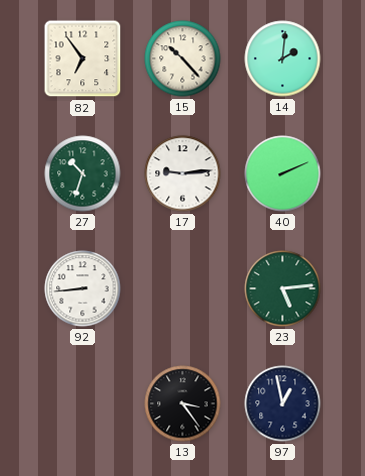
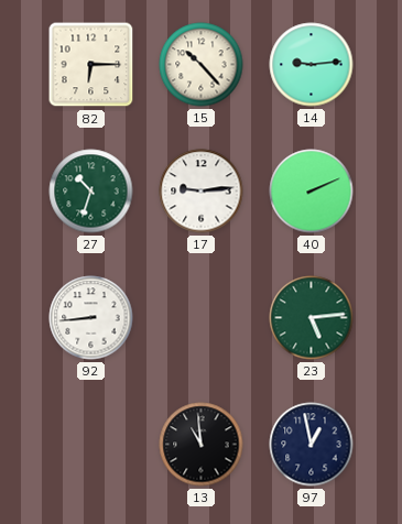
82: 6:54 -> 6:15
14: 2:01 -> 9:14
13: 3:24 -> 10:59
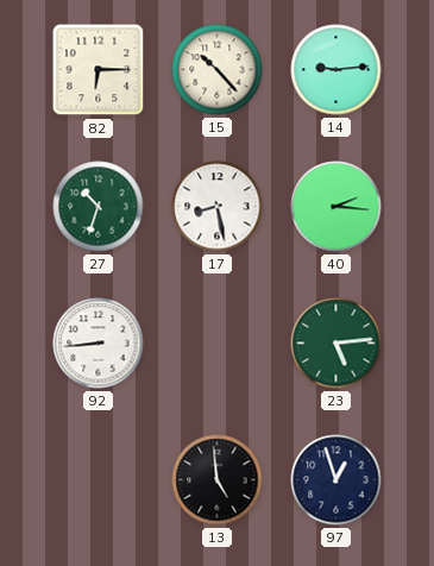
17: 9:14 -> 8:28
40: 2:11 -> 2:16
13: 10:59 -> 4:59
97: 12:58 -> 12:57
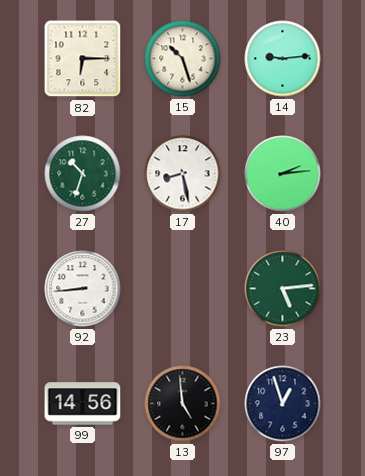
15: 10:23 -> 10:27
40: 2:16 -> 2:14
99: none -> 14:56
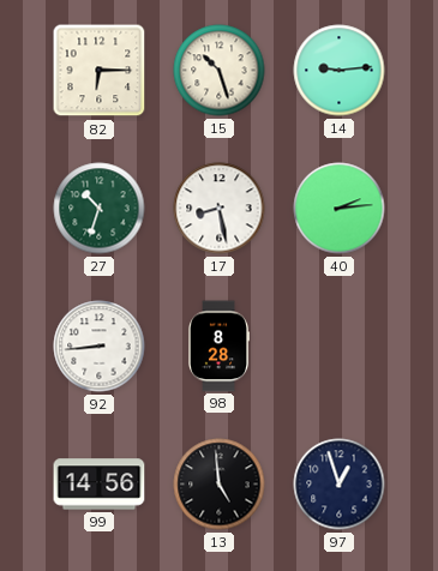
98: none -> 8:28
23: 5:14 -> none
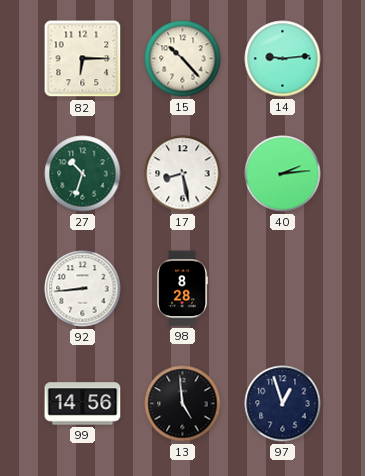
15: 10:27 -> 10:23
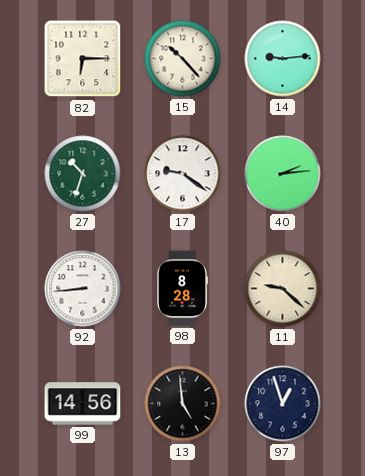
17: 8:28 -> 9:21
11: none -> 9:22
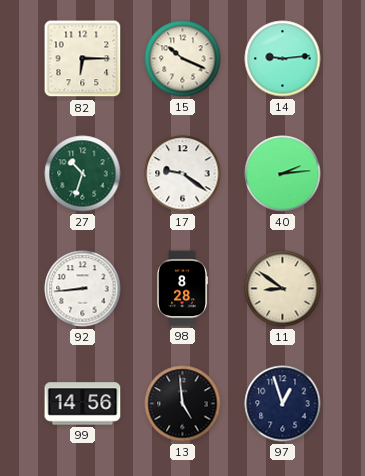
15: 10:23 -> 10:19
11: 9:22 -> 8:51
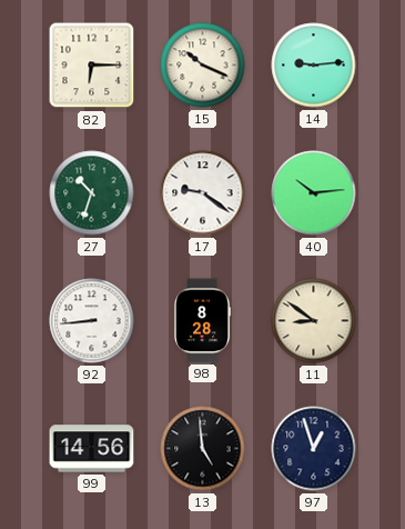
40: 2:14 -> 10:14
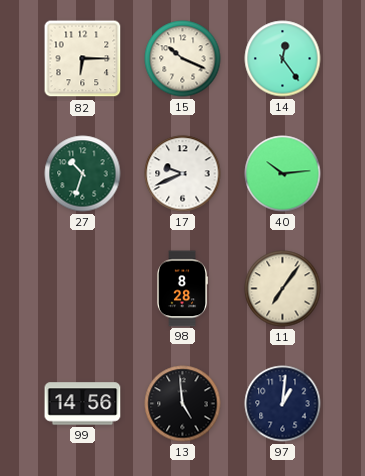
14: 9:14 -> 12:24
17: 9:21 -> 9:41
92: 8:44 -> none
11: 8:51 -> 7:06
97: 12:57 -> 1:01
